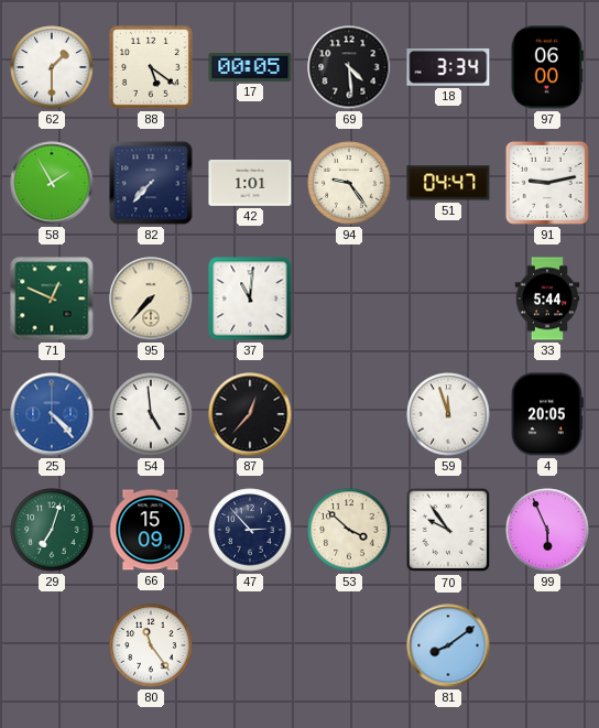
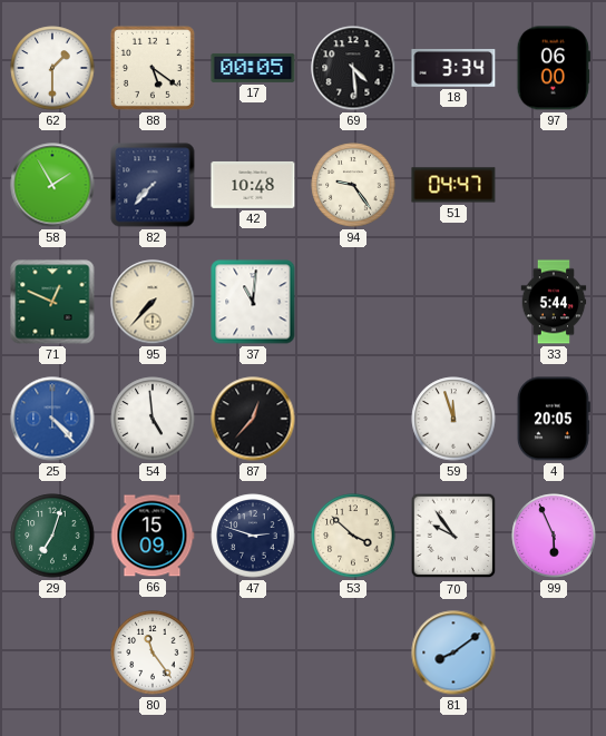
42: 1:01 -> 10:48
91: 9:13 -> none
47: 2:53 -> 2:48
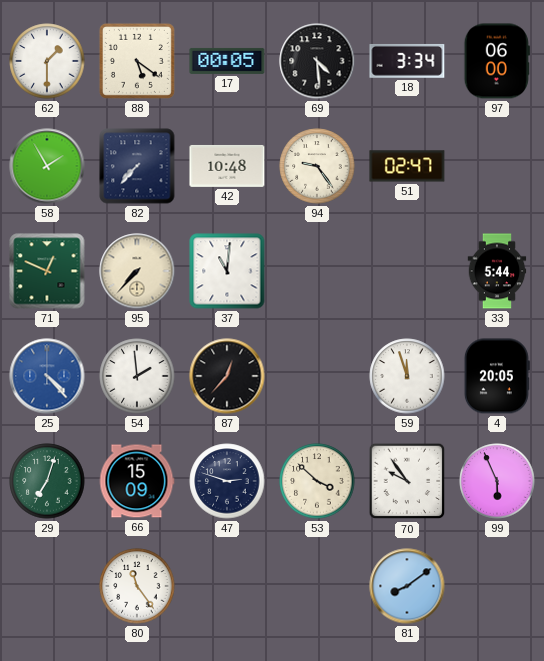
51: 04:47 -> 02:47
54: 4:59 -> 1:59
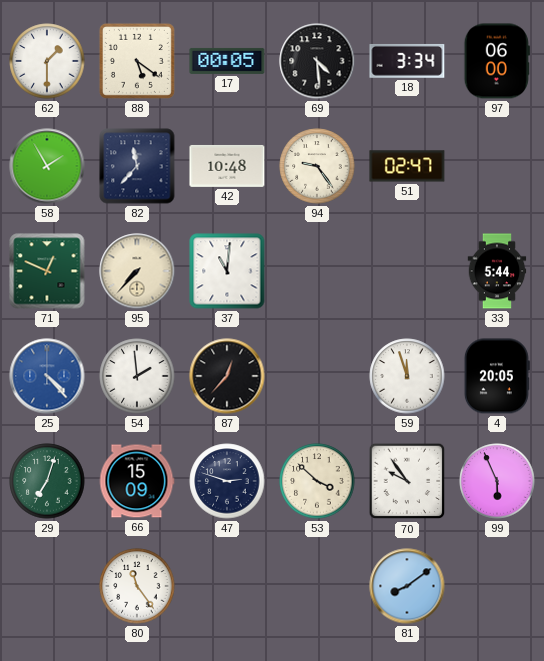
82: 7:37 -> 11:37
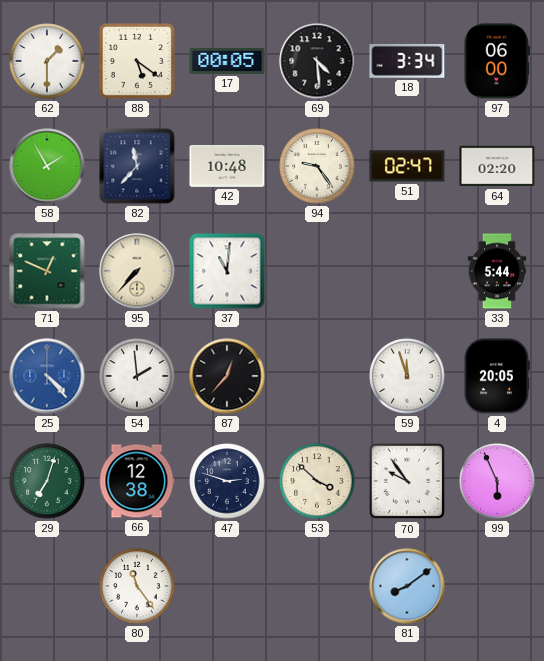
64: none -> 02:20
66: 15:09 -> 12:38
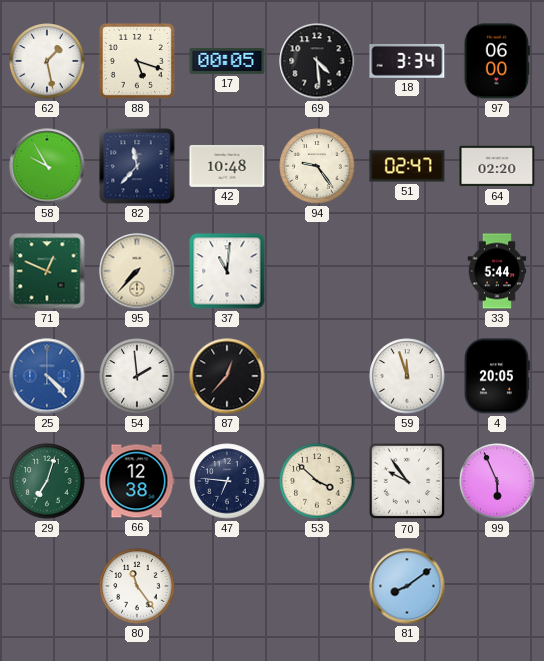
62: 1:30 -> 1:28
88: 5:21 -> 5:18
58: 1:55 -> 9:55
47: 2:48 -> 6:46
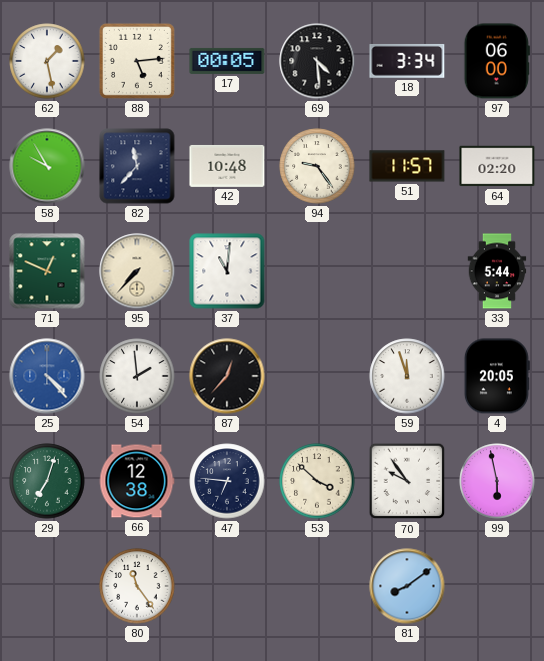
88: 5:18 -> 5:14
51: 02:47 -> 11:57
99: 5:56 -> 5:58
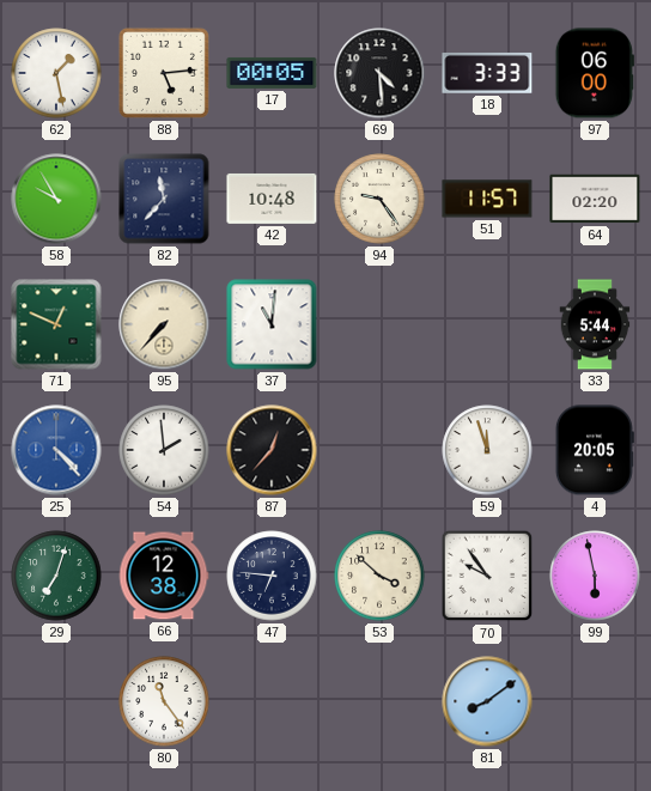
18: 3:34 -> 3:33
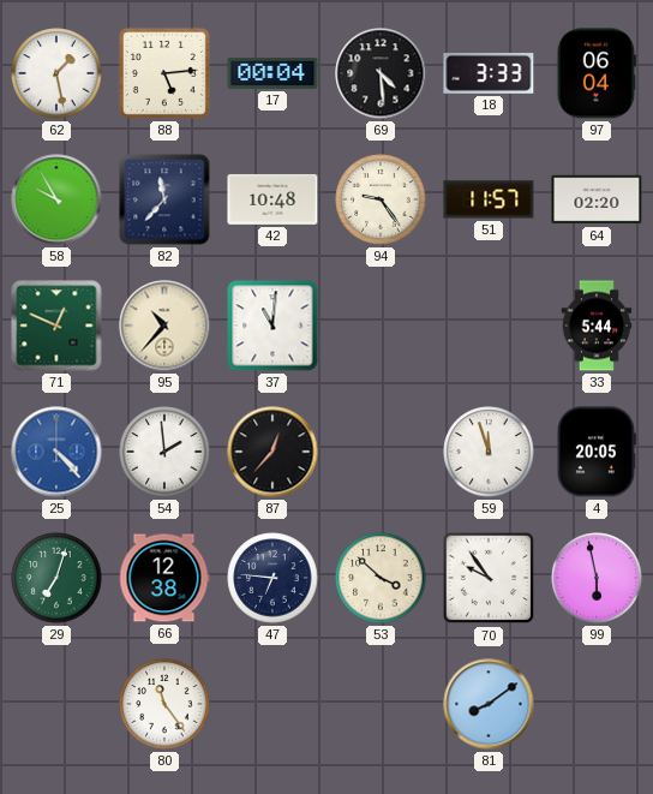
17: 00:05 -> 00:04
97: 06:00 -> 06:04
95: 7:37 -> 10:37
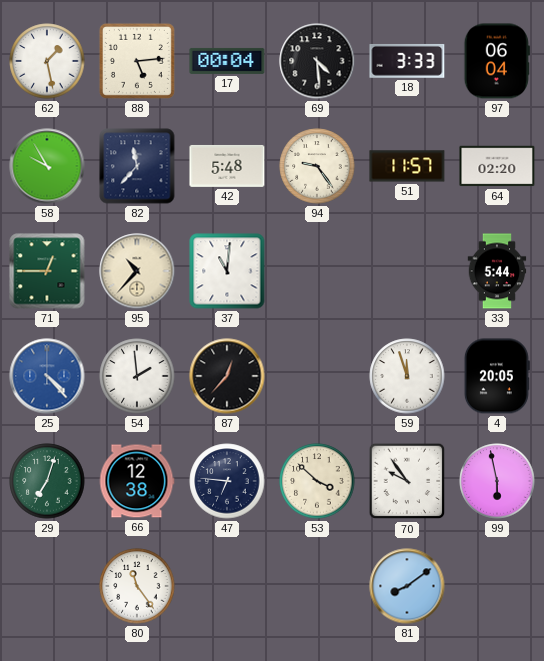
42: 10:48 -> 5:48
71: 12:49 -> 12:45
